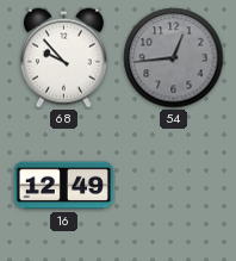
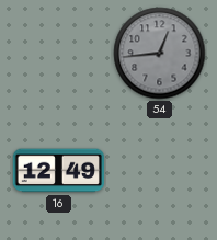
68: 9:53 -> none
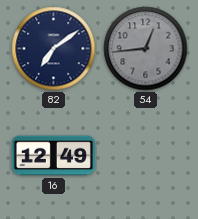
82: none -> 7:09
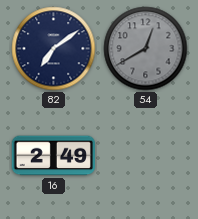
54: 12:44 -> 12:40
16: 12:49 -> 2:49
